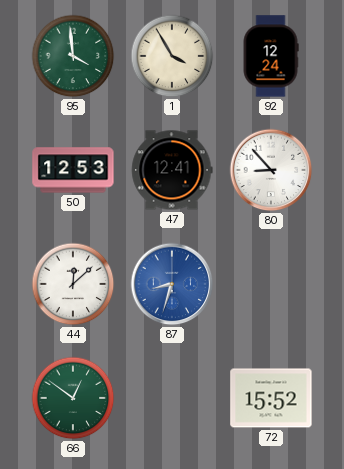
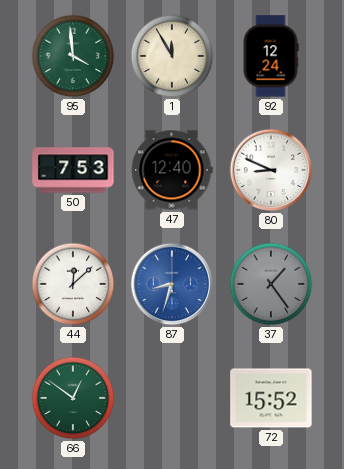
1: 3:55 -> 11:55
50: 12:53 -> 7:53
47: 12:41 -> 12:40
80: 8:53 -> 8:49
37: none -> 1:24
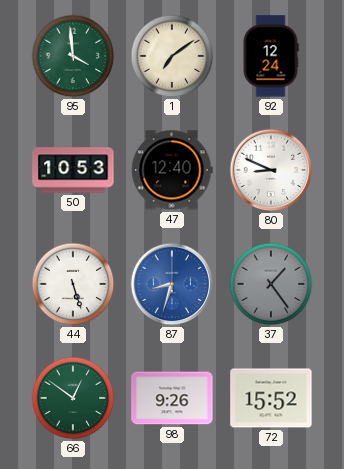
1: 11:55 -> 7:09
50: 7:53 -> 10:53
44: 12:08 -> 5:27
98: none -> 9:26
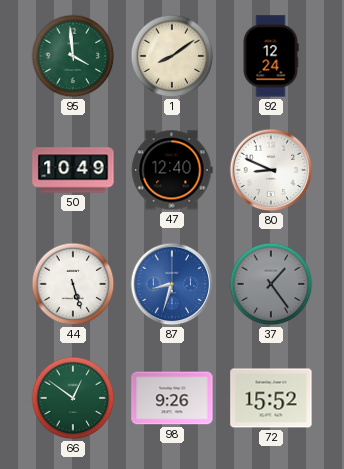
1: 7:09 -> 8:09
50: 10:53 -> 10:49
